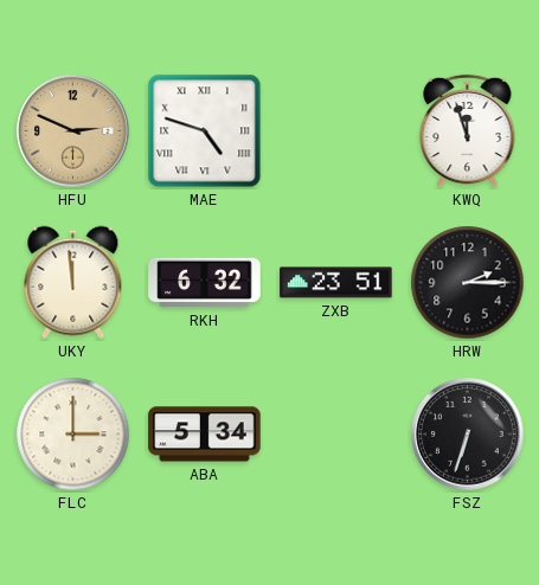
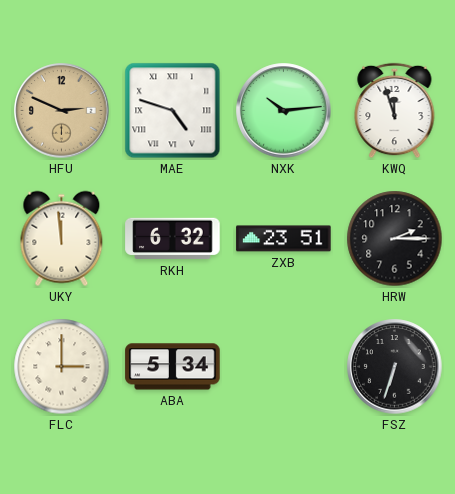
NXK: none -> 10:14
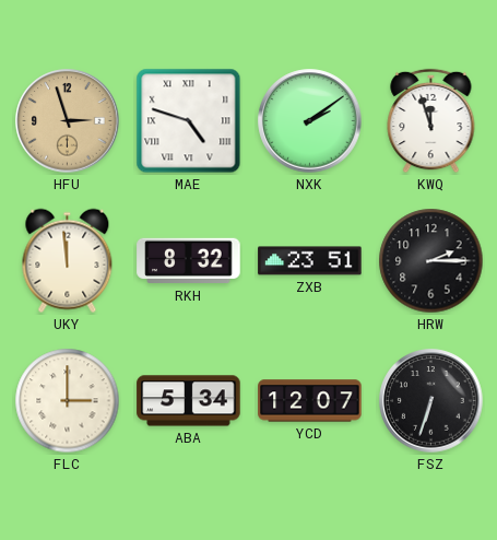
HFU: 2:49 -> 2:57
NXK: 10:14 -> 2:09
RKH: 6:32 -> 8:32
YCD: none -> 12:07
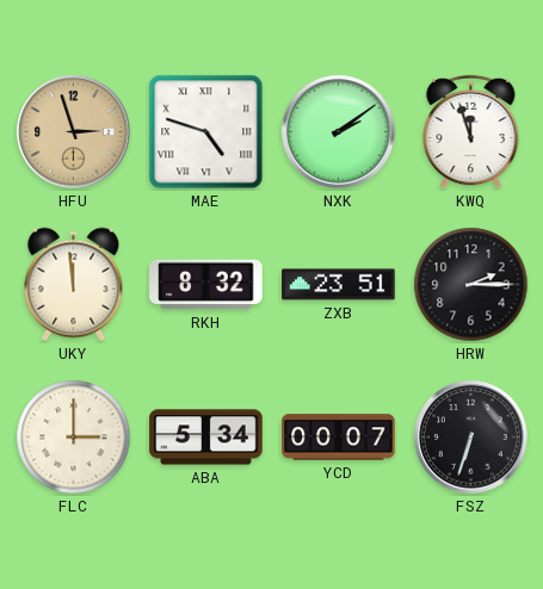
YCD: 12:07 -> 00:07
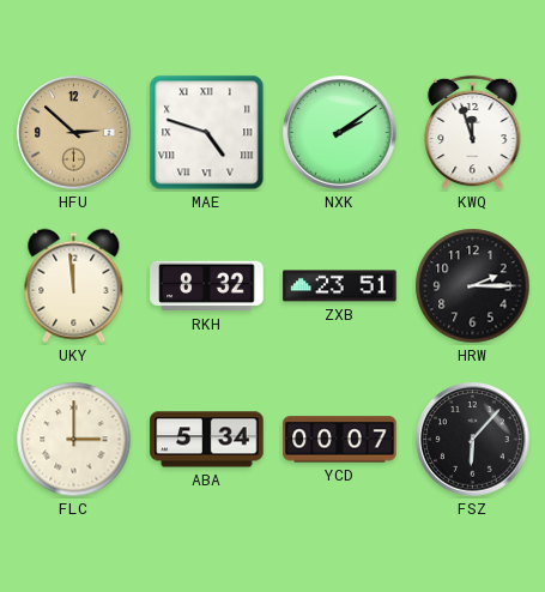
HFU: 2:57 -> 2:52
FSZ: 6:33 -> 6:07
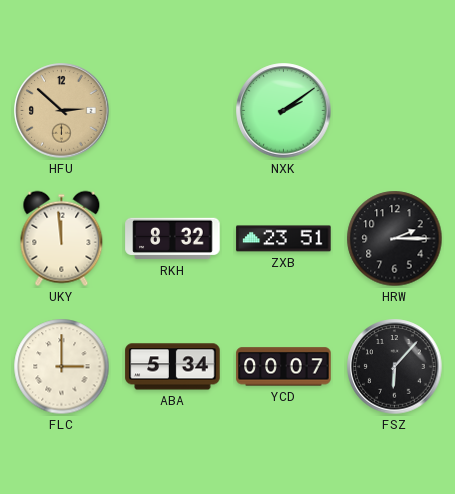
MAE: 4:48 -> none
KWQ: 11:57 -> none
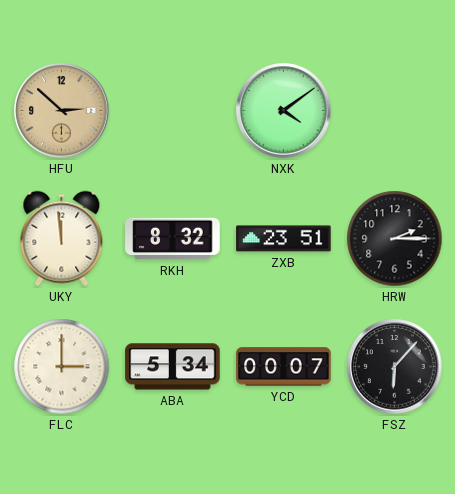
NXK: 2:09 -> 4:09
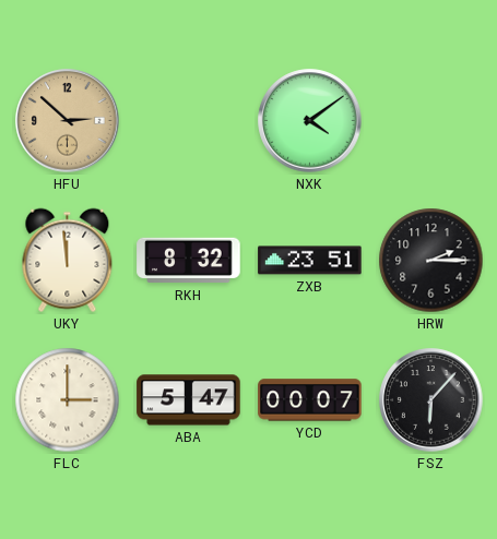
ABA: 5:34 -> 5:47
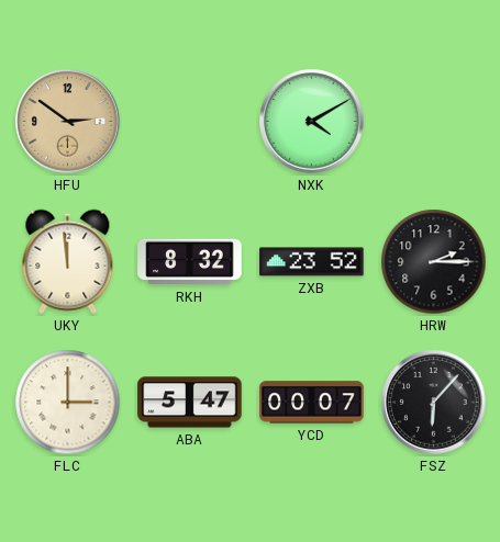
HFU: 2:52 -> 2:51
NXK: 4:09 -> 4:10
ZXB: 23:51 -> 23:52
